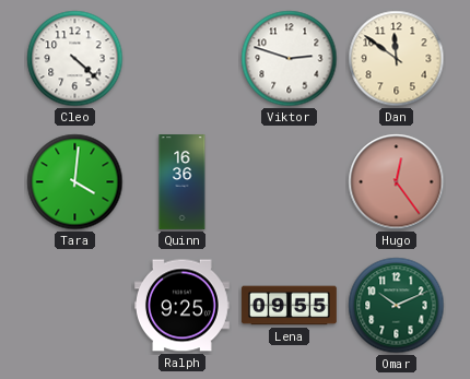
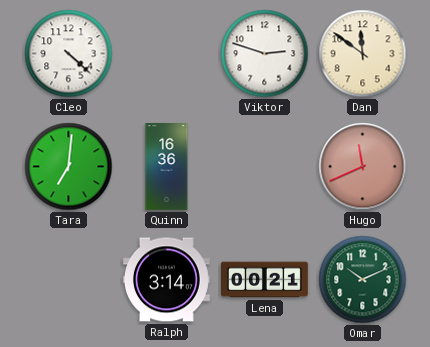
Tara: 4:01 -> 7:01
Hugo: 12:24 -> 11:41
Ralph: 9:25 -> 3:14
Lena: 09:55 -> 00:21
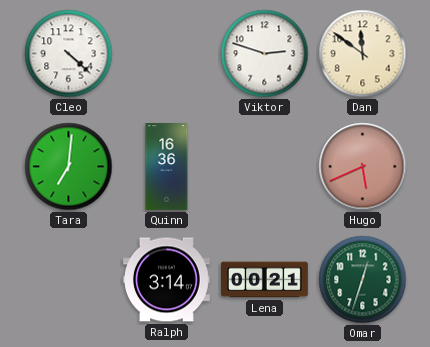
Hugo: 11:41 -> 5:41
Omar: 10:11 -> 12:33
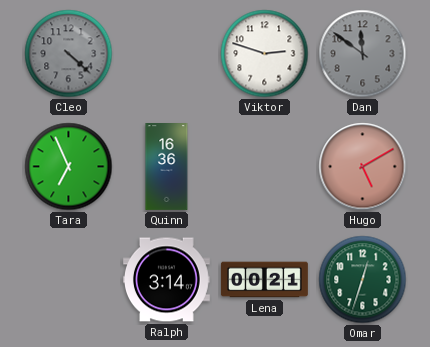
Cleo dial: white -> grey
Dan dial: cream -> grey
Tara: 7:01 -> 6:56
Hugo: 5:41 -> 5:10
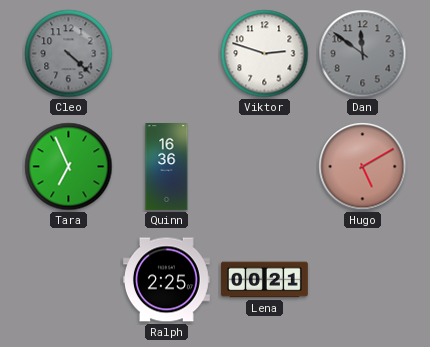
Ralph: 3:14 -> 2:25
Omar: 12:33 -> none
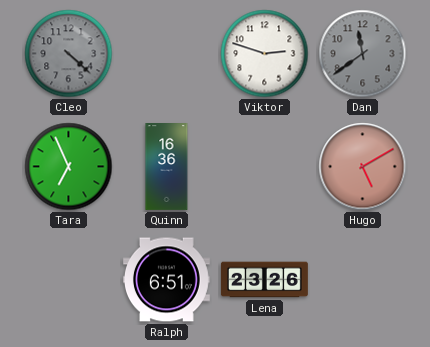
Dan: 11:51 -> 11:39
Ralph: 2:25 -> 6:51
Lena: 00:21 -> 23:26
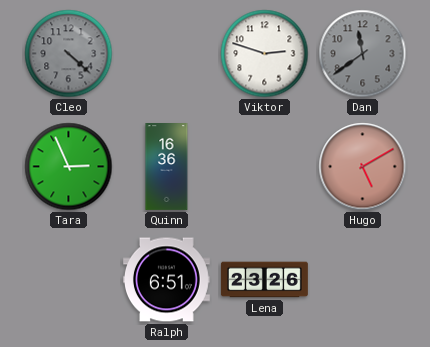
Tara: 6:56 -> 2:56
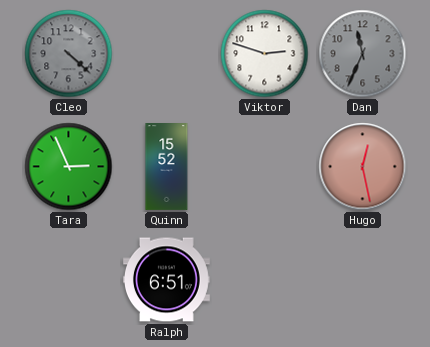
Dan: 11:39 -> 11:34
Quinn: 16:36 -> 15:52
Hugo: 5:10 -> 12:28
Lena: 23:26 -> none
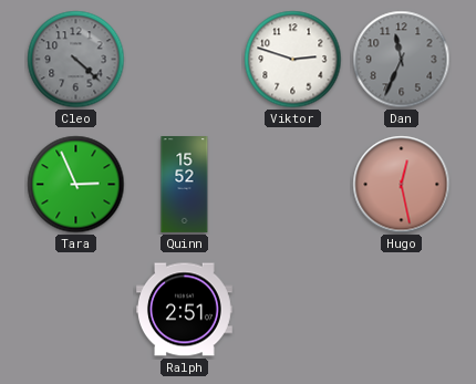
Ralph: 6:51 -> 2:51
